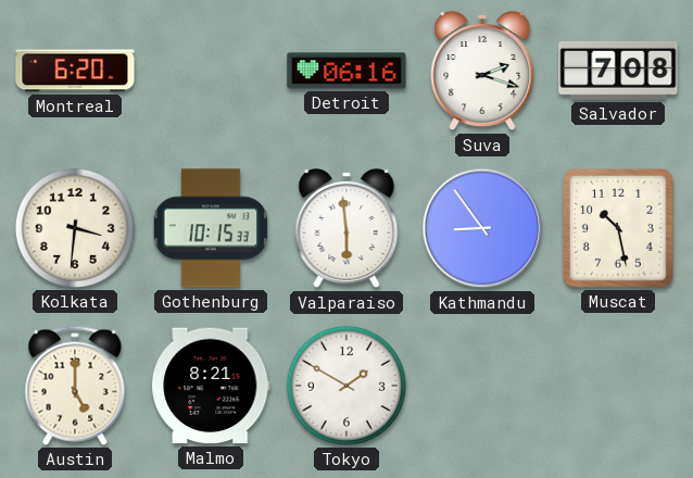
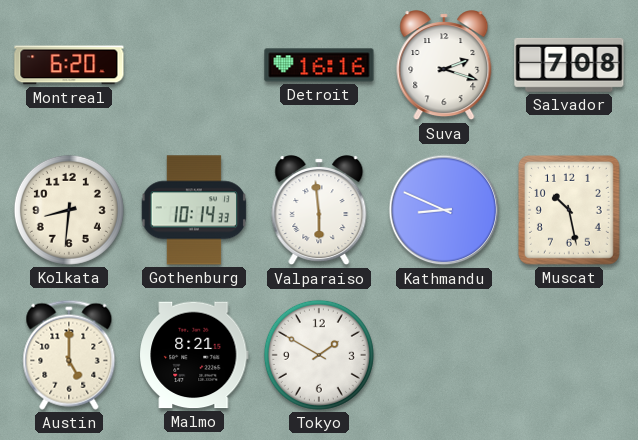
Detroit: 06:16 -> 16:16
Kolkata: 3:31 -> 8:31
Gothenburg: 10:15 -> 10:14
Kathmandu: 8:54 -> 8:49
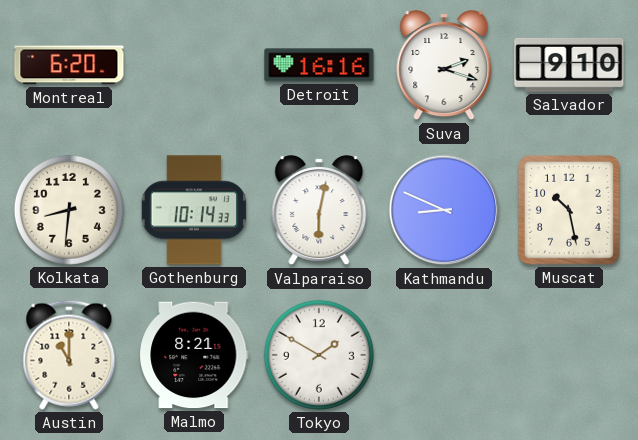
Salvador: 7:08 -> 9:10
Valparaiso: 5:59 -> 6:02
Austin: 5:00 -> 11:00
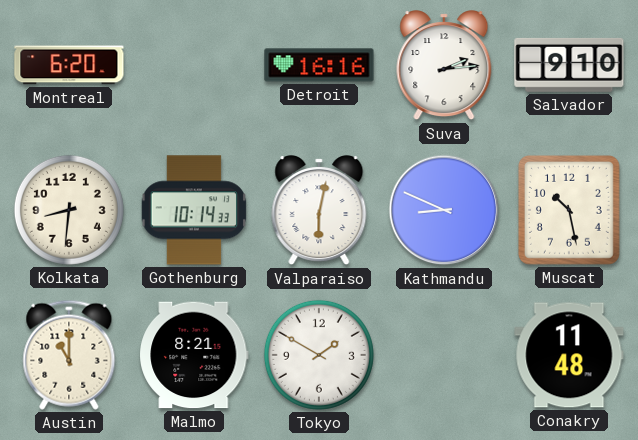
Suva: 2:18 -> 2:14
Conakry: none -> 11:48
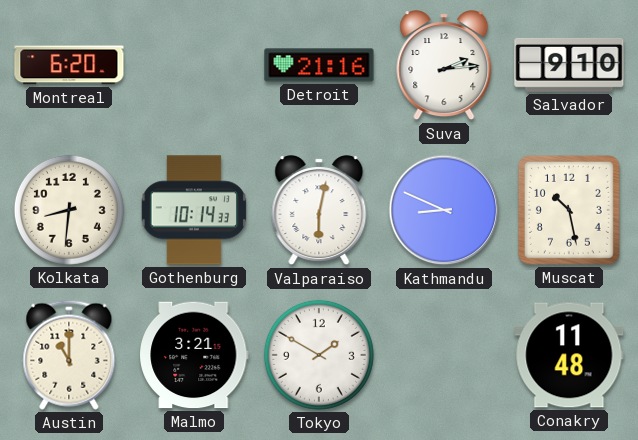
Detroit: 16:16 -> 21:16
Malmo: 8:21 -> 3:21
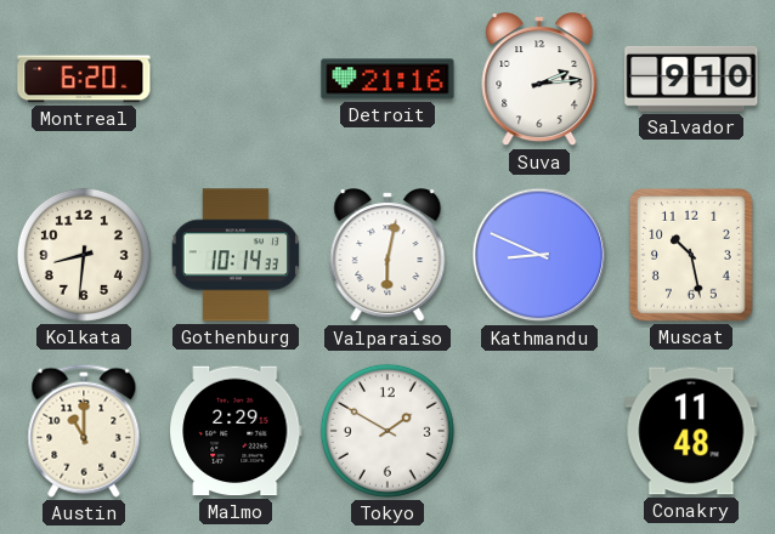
Malmo: 3:21 -> 2:29
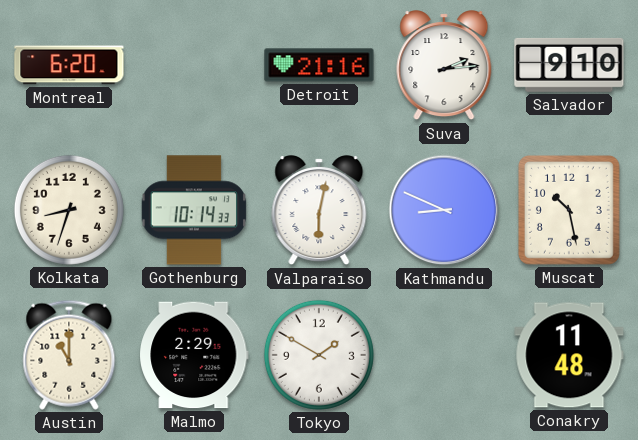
Kolkata: 8:31 -> 8:33
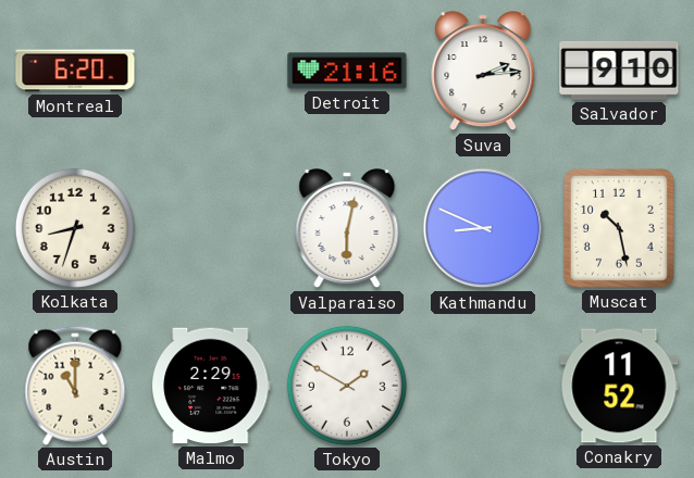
Gothenburg: 10:14 -> none
Conakry: 11:48 -> 11:52
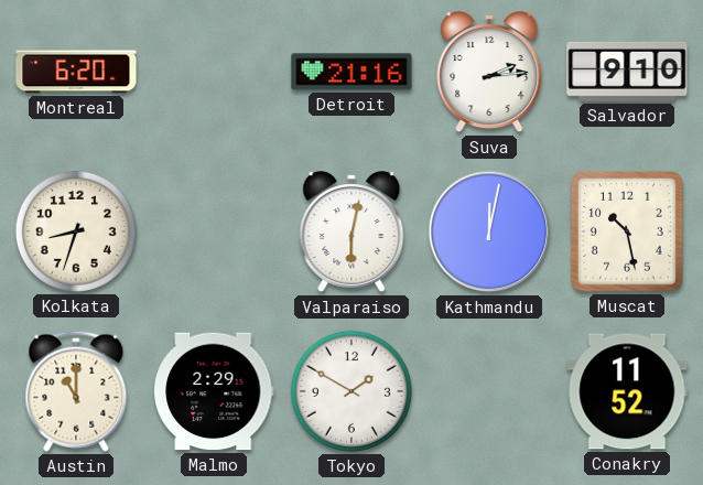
Kathmandu: 8:49 -> 12:02
